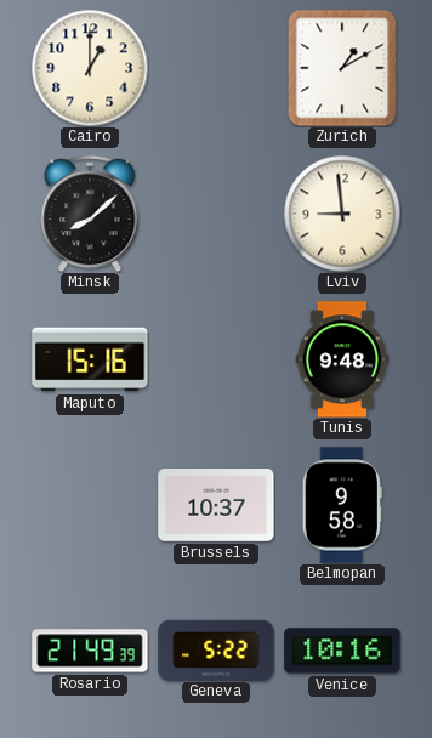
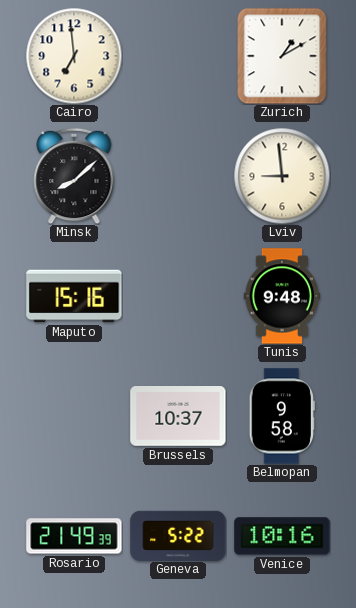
Cairo: 1:00 -> 6:59
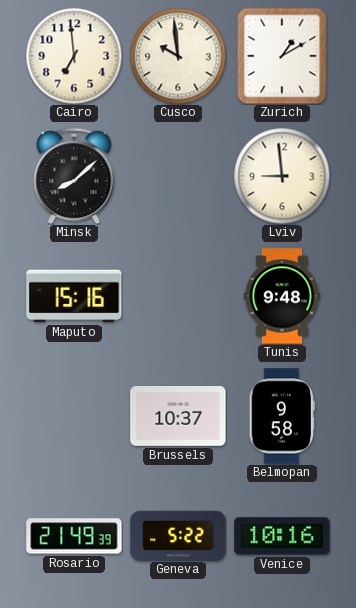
Cusco: none -> 9:59
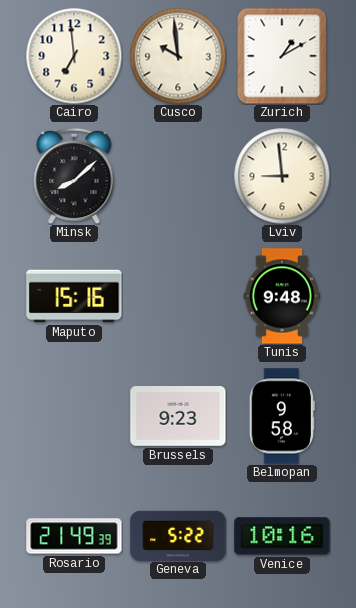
Brussels: 10:37 -> 9:23
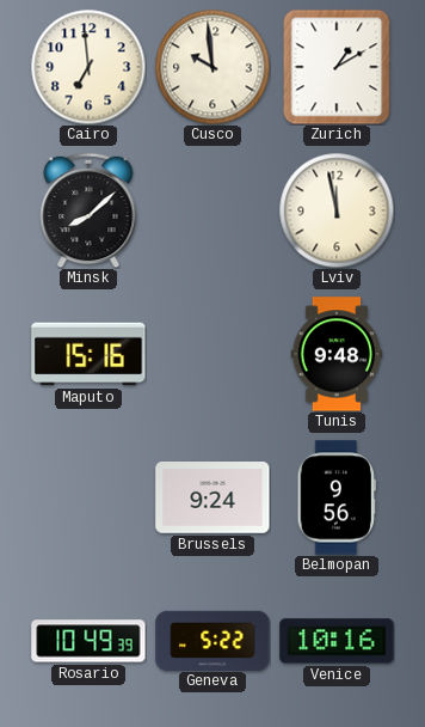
Lviv: 8:59 -> 11:58
Brussels: 9:23 -> 9:24
Belmopan: 9:58 -> 9:56
Rosario: 21:49 -> 10:49
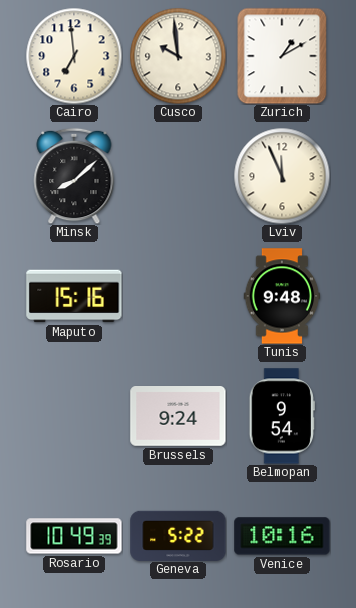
Lviv: 11:58 -> 11:56
Belmopan: 9:56 -> 9:54
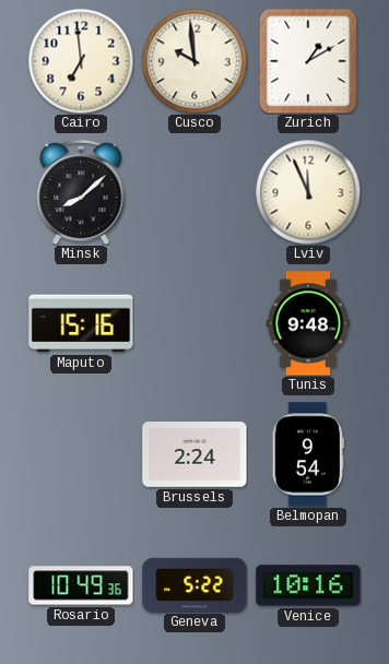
Brussels: 9:24 -> 2:24
Rosario: 10:49:39 -> 10:49:36
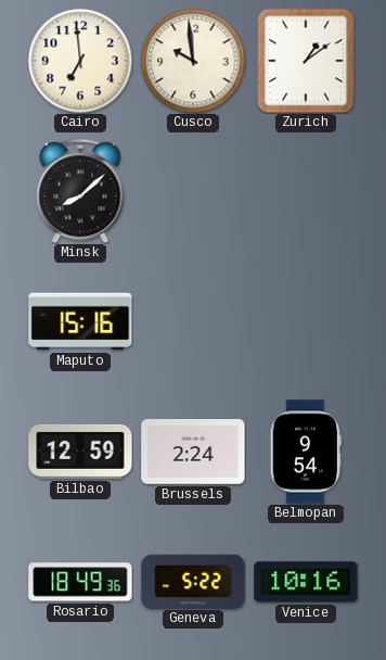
Zurich: 1:10 -> 1:09
Lviv: 11:56 -> none
Tunis: 9:48 -> none
Bilbao: none -> 12:59
Rosario: 10:49 -> 18:49
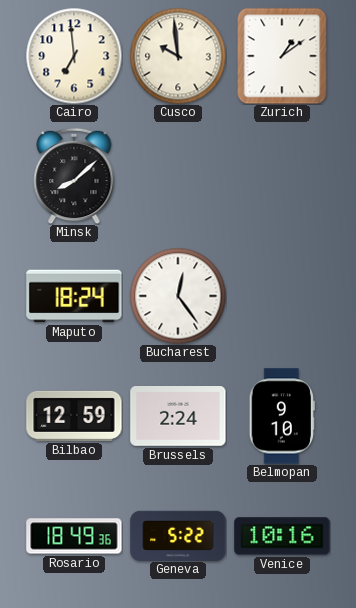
Maputo: 15:16 -> 18:24
Bucharest: none -> 12:24
Belmopan: 9:54 -> 9:10
